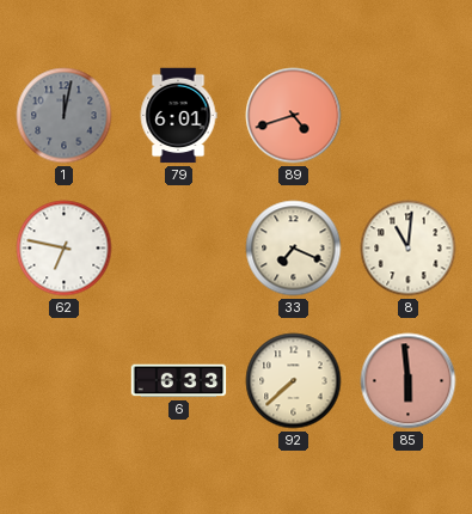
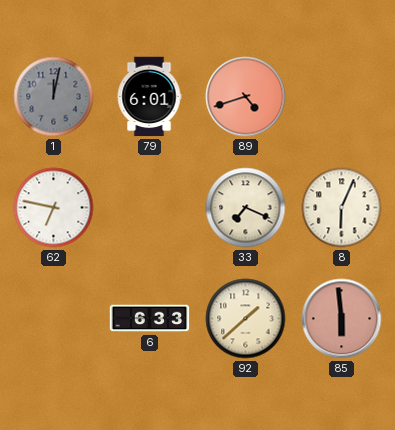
8: 11:01 -> 6:04
92: 7:38 -> 1:38
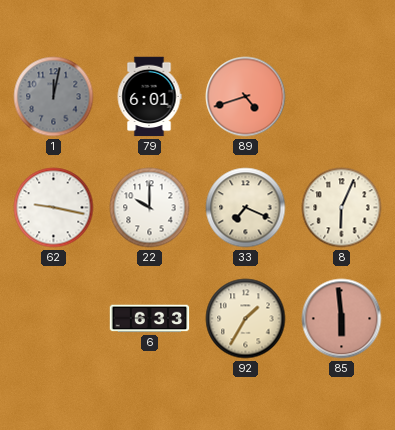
62: 6:47 -> 9:17
22: none -> 10:00
92: 1:38 -> 1:35
